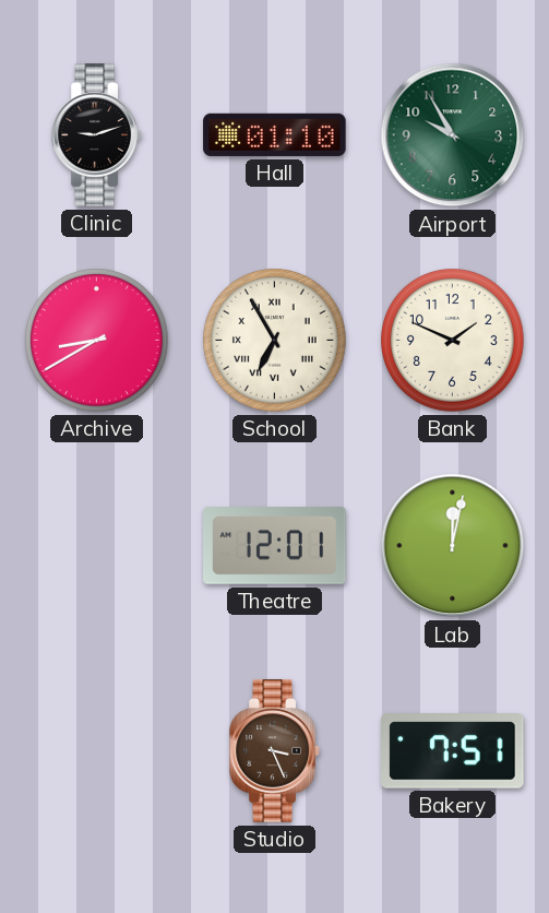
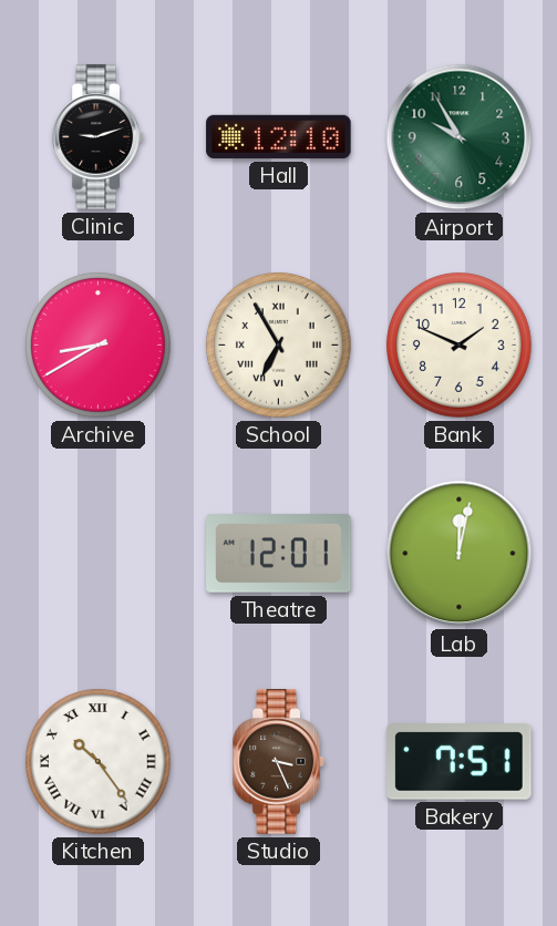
Hall: 01:10 -> 12:10
Kitchen: none -> 10:24
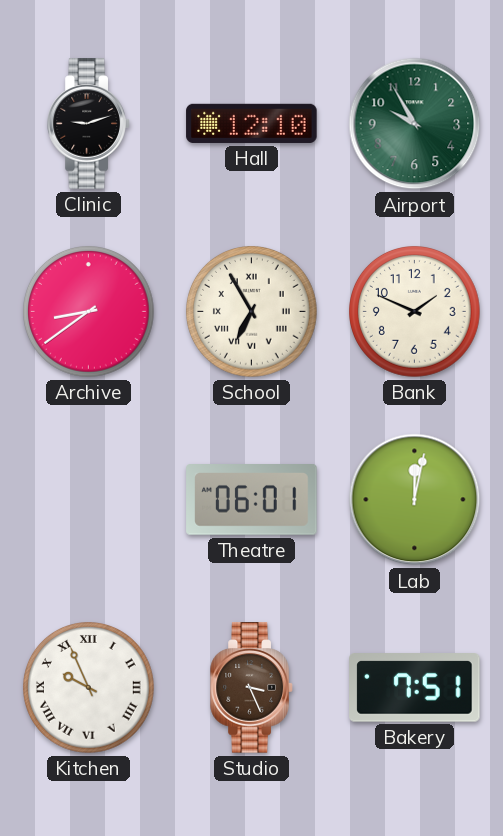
Archive: 8:40 -> 8:39
Theatre: 12:01 -> 06:01
Kitchen: 10:24 -> 9:56
